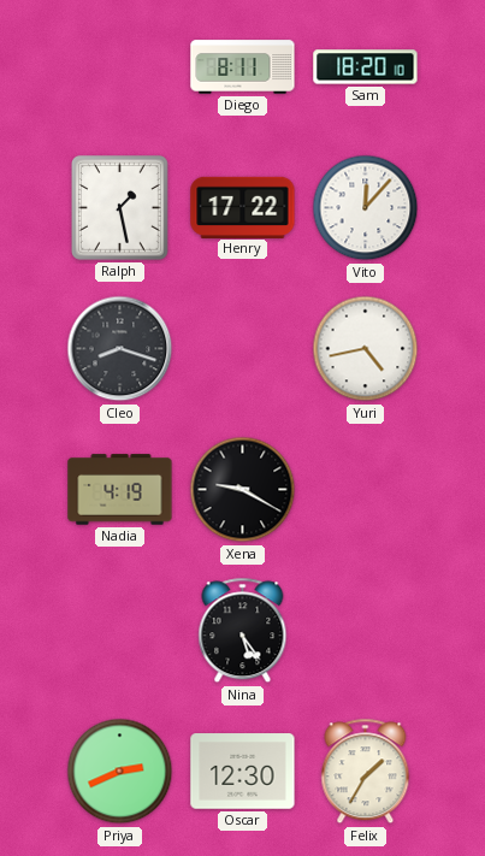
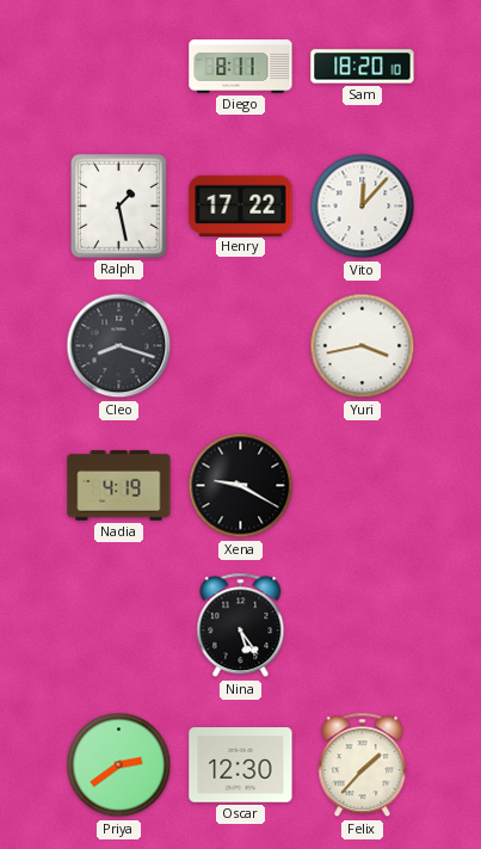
Yuri: 4:43 -> 3:43
Priya: 2:41 -> 2:39
Felix: 1:35 -> 1:37
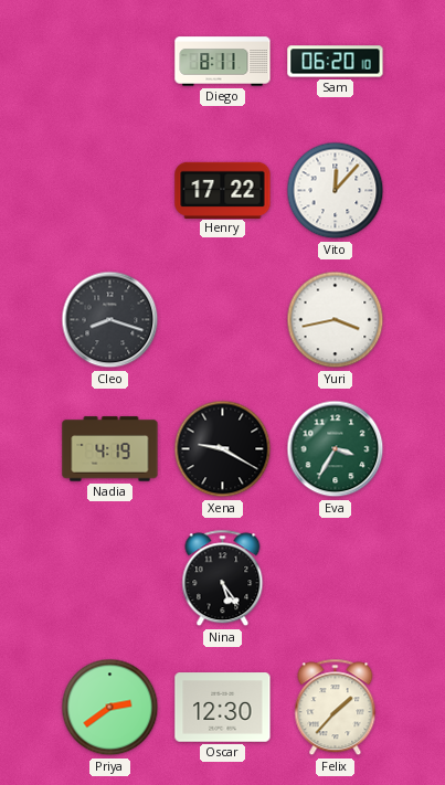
Sam: 18:20 -> 06:20
Ralph: 1:28 -> none
Eva: none -> 3:35
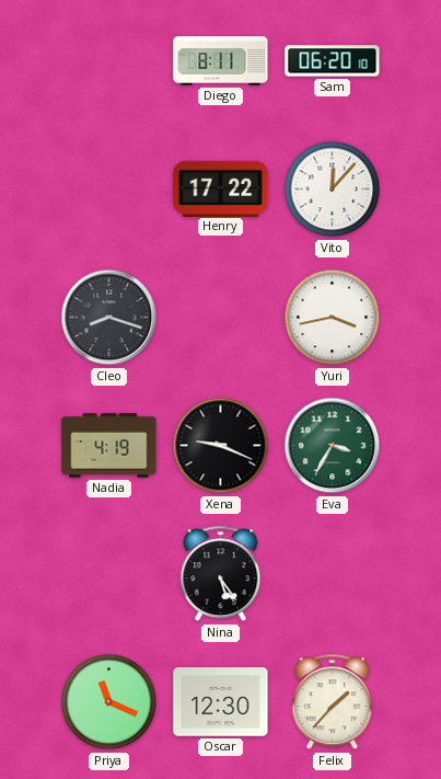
Xena: 9:20 -> 9:19
Priya: 2:39 -> 11:19
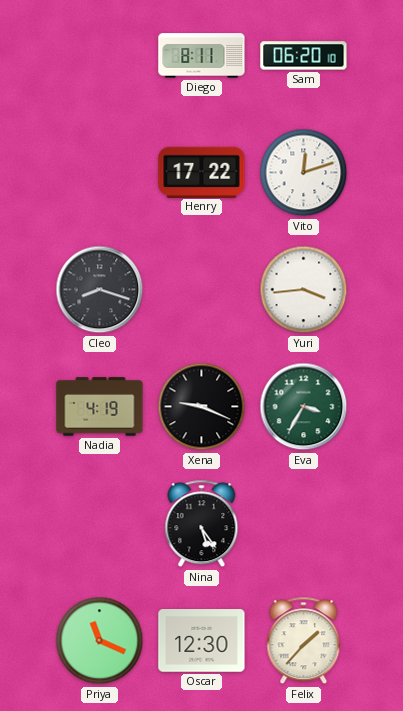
Vito: 12:07 -> 12:12
Yuri: 3:43 -> 3:44
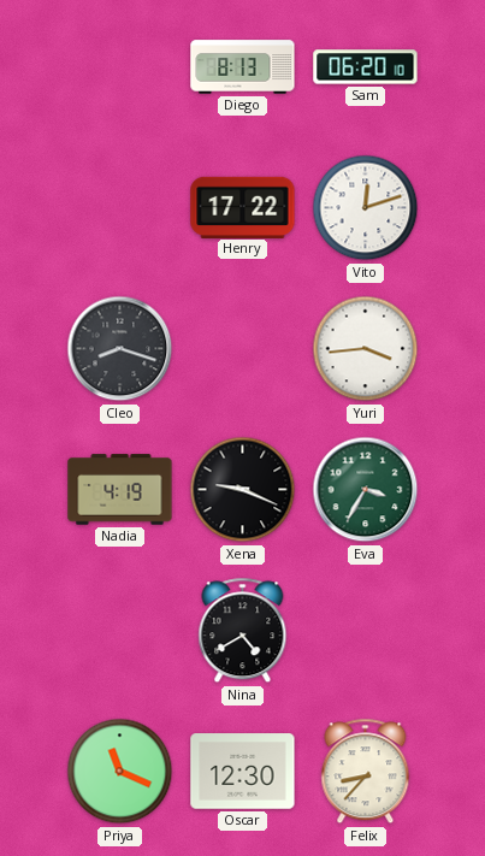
Diego: 8:11 -> 8:13
Nina: 5:24 -> 4:40
Felix: 1:37 -> 8:37
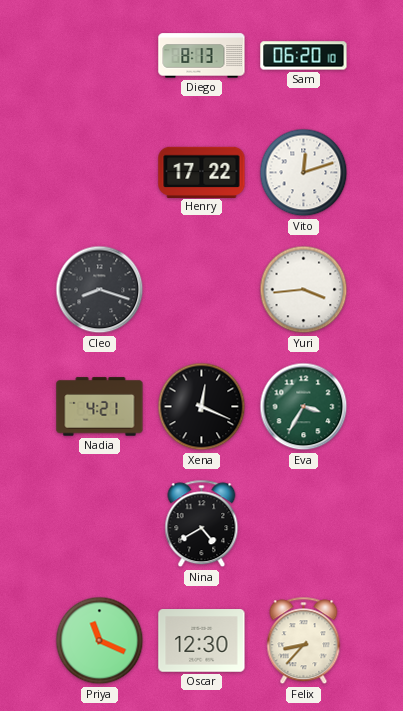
Nadia: 4:19 -> 4:21
Xena: 9:19 -> 12:19
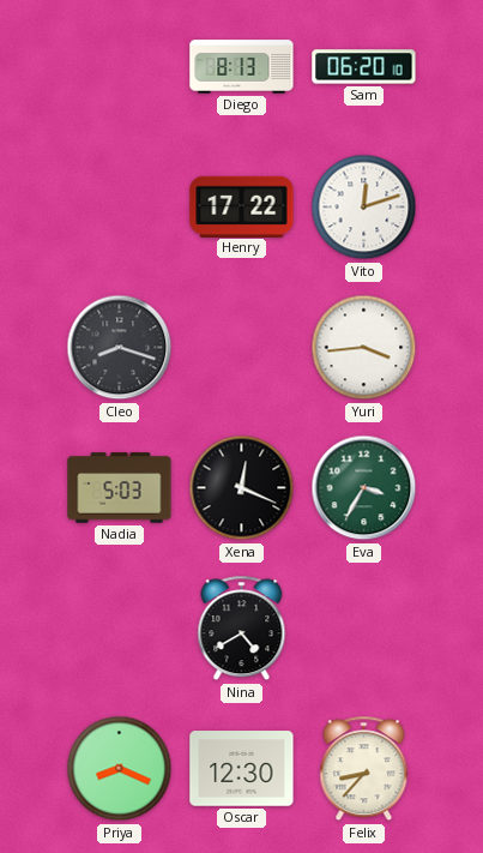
Nadia: 4:21 -> 5:03
Priya: 11:19 -> 8:19
